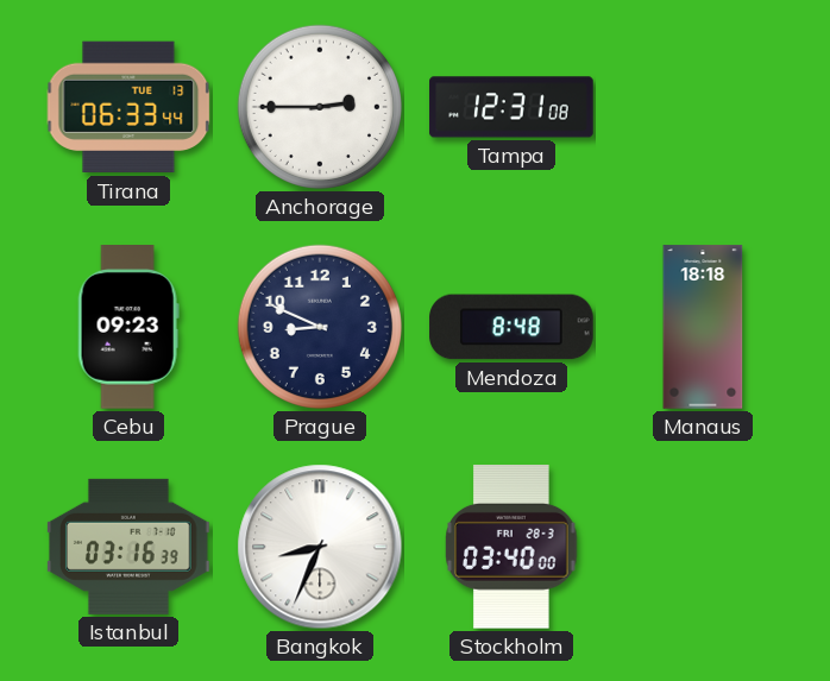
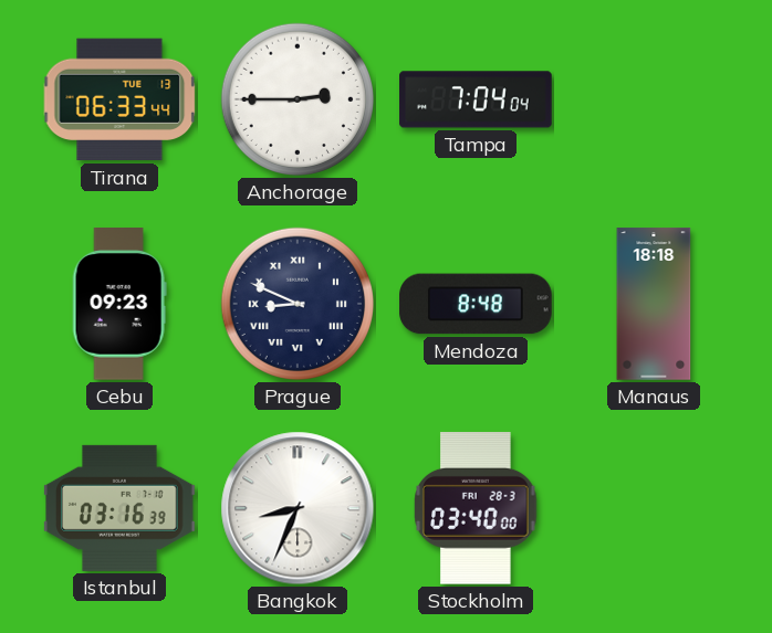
Tampa: 12:31 -> 7:04
Prague numerals: Arabic -> Roman
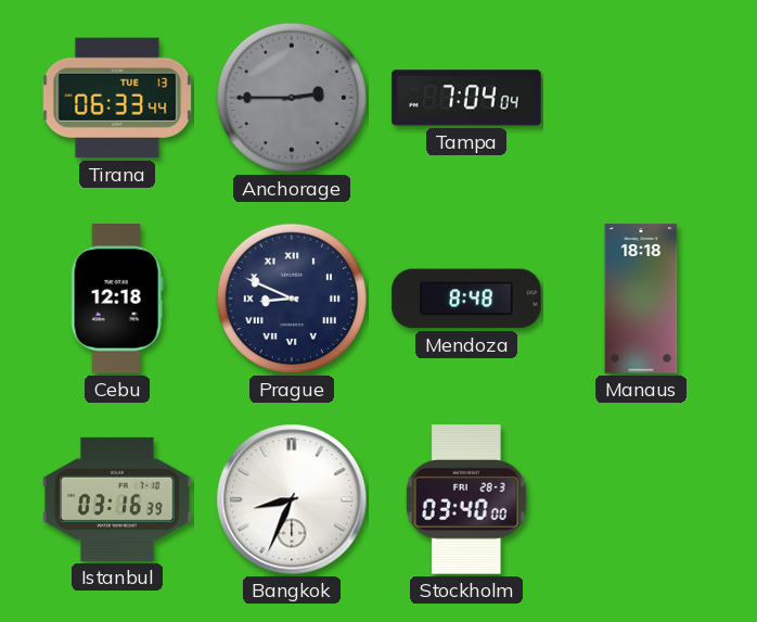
Anchorage dial: white -> grey
Cebu: 09:23 -> 12:18
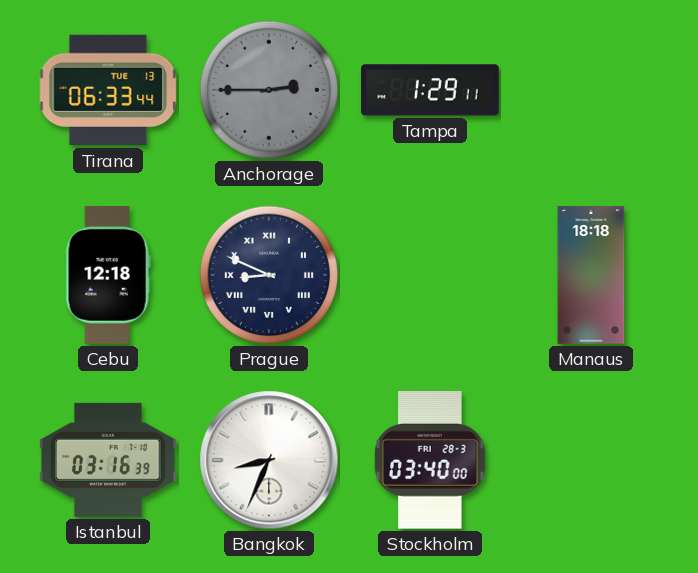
Tampa: 7:04 -> 1:29
Mendoza: 8:48 -> none
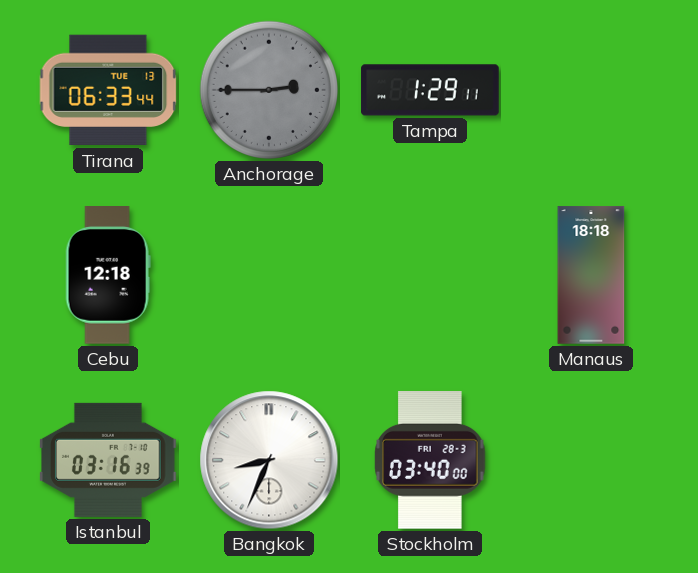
Prague: 8:49 -> none
